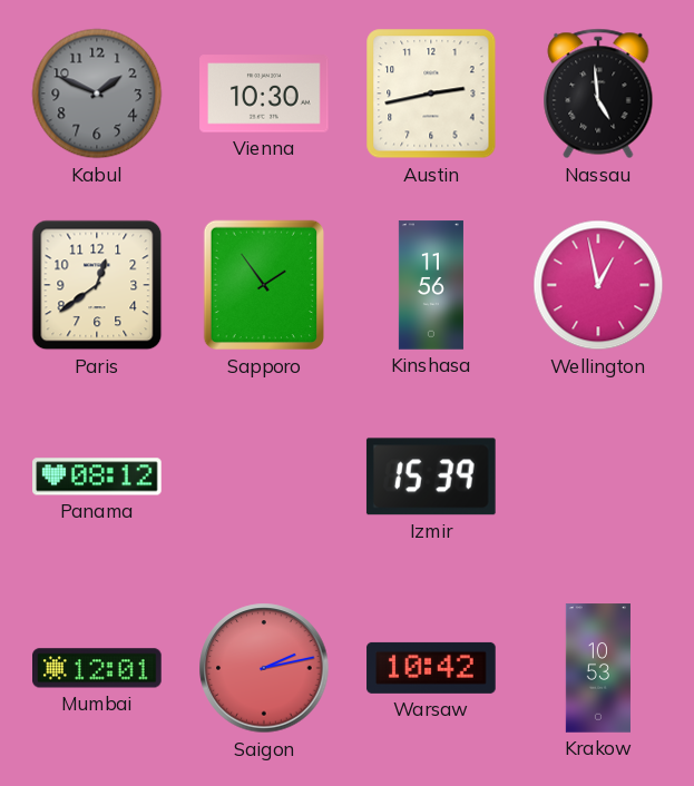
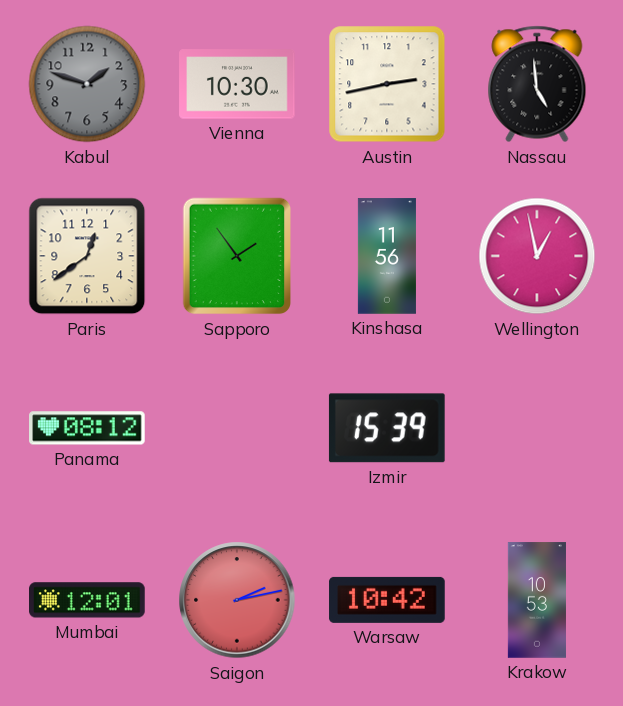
Kabul: 1:49 -> 1:48
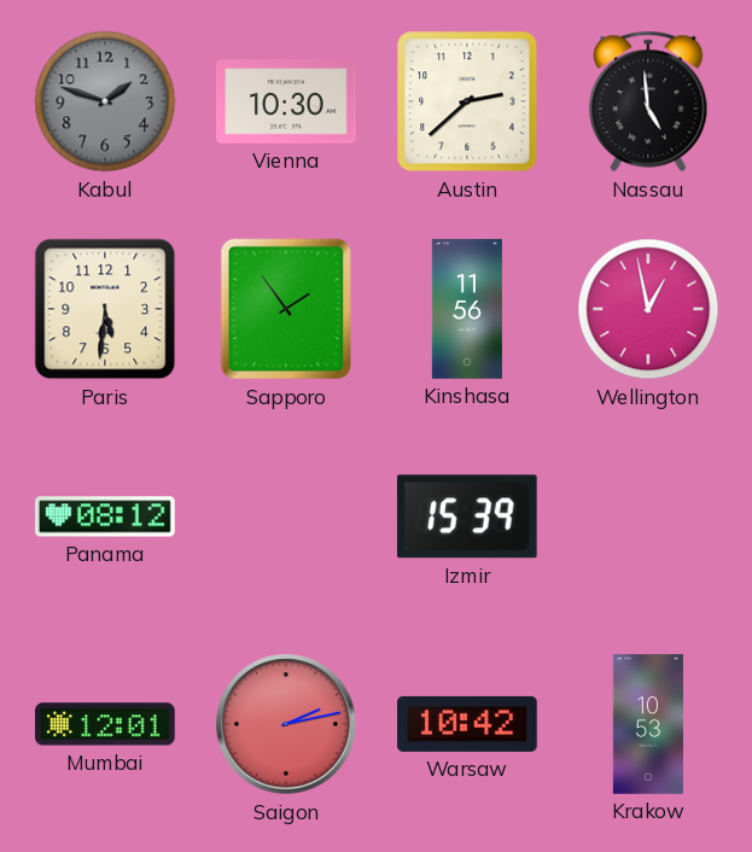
Austin: 2:43 -> 2:38
Paris: 12:39 -> 5:31
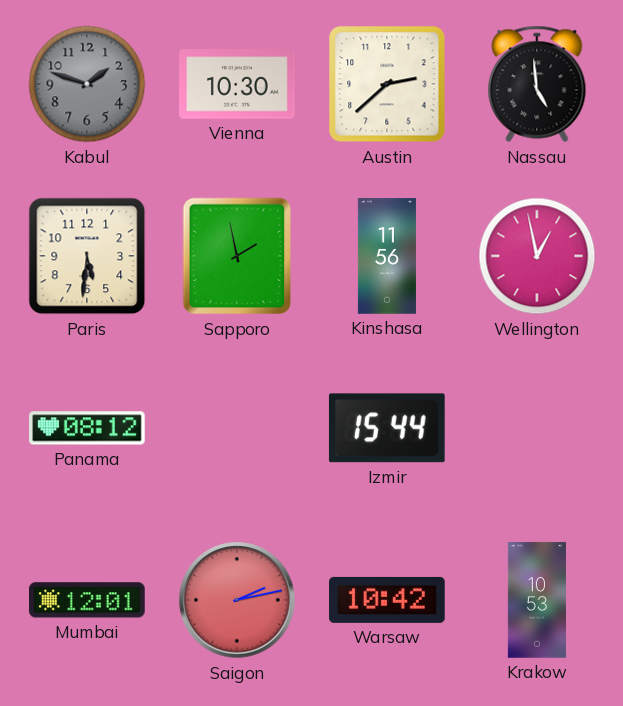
Sapporo: 1:54 -> 1:58
Izmir: 15:39 -> 15:44
